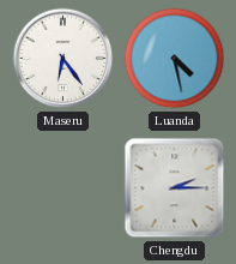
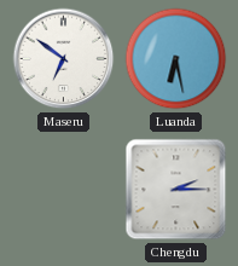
Maseru: 6:24 -> 6:51
Luanda: 4:28 -> 6:28
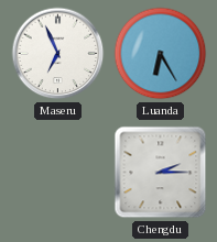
Maseru: 6:51 -> 6:56
Luanda: 6:28 -> 6:25
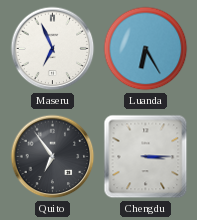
Quito: none -> 6:54
Chengdu: 2:15 -> 3:15
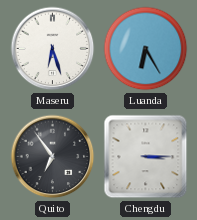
Maseru: 6:56 -> 6:27
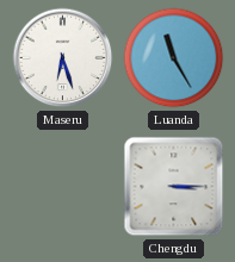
Luanda: 6:25 -> 11:25
Quito: 6:54 -> none
